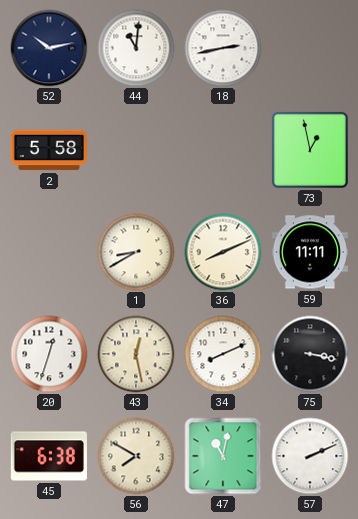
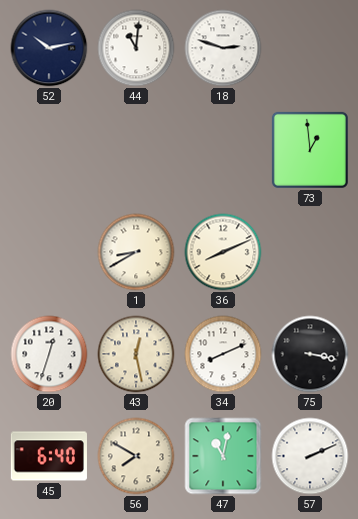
18: 2:43 -> 2:48
2: 5:58 -> none
73: 12:58 -> 12:59
59: 11:11 -> none
45: 6:38 -> 6:40
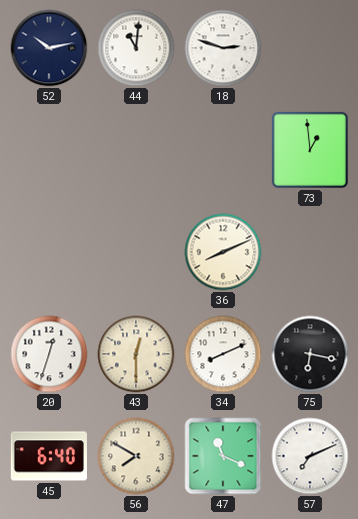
1: 8:40 -> none
43: 12:28 -> 12:30
75: 3:17 -> 6:17
47: 11:02 -> 11:19
57: 2:11 -> 7:11
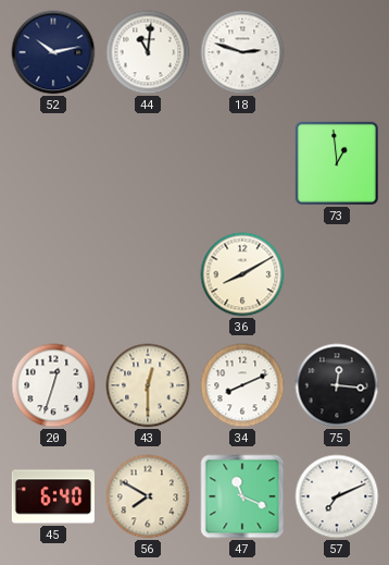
36: 8:11 -> 8:10
75: 6:17 -> 12:16
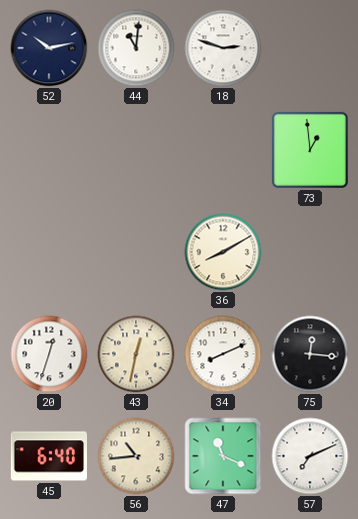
43: 12:30 -> 12:32
56: 7:50 -> 10:44
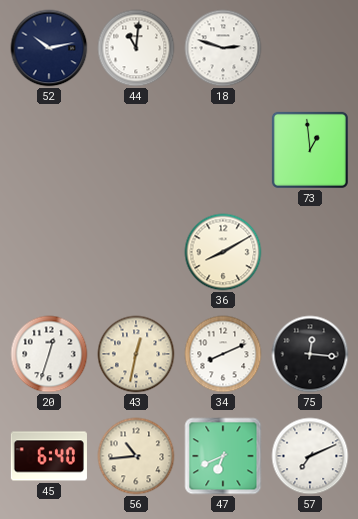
47: 11:19 -> 6:41
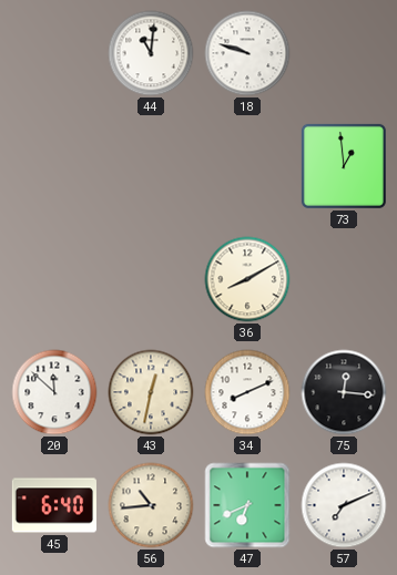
52: 10:13 -> none
18: 2:48 -> 9:48
20: 12:33 -> 11:52
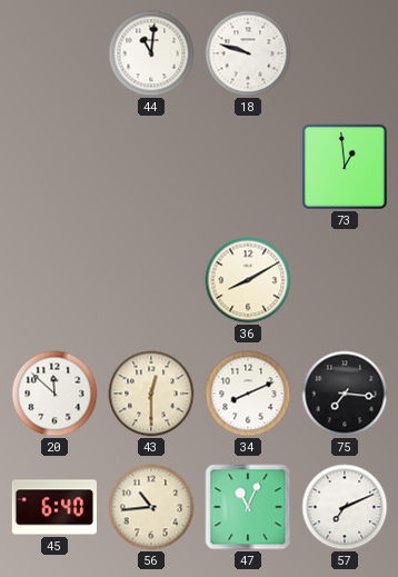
43: 12:32 -> 12:30
75: 12:16 -> 7:16
47: 6:41 -> 11:04
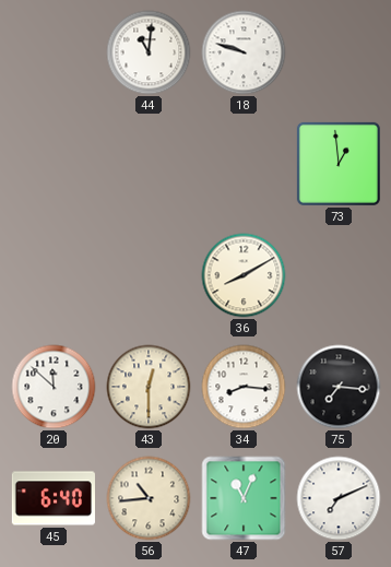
34: 8:11 -> 8:16
